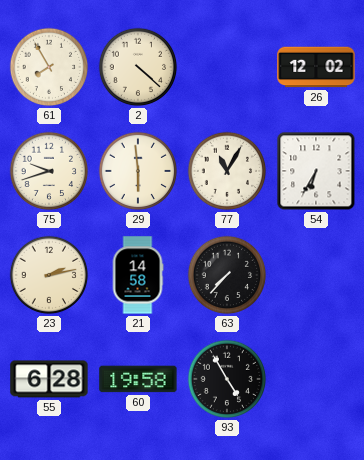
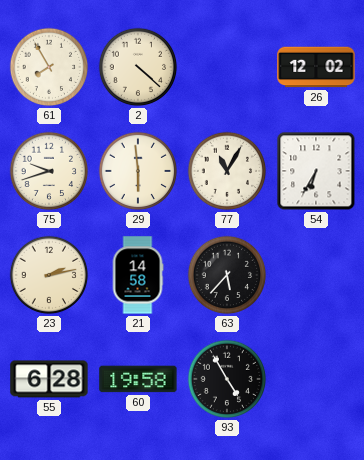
63: 7:37 -> 5:37
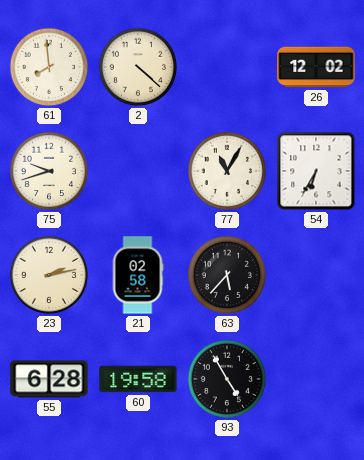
61: 7:55 -> 7:59
29: 5:59 -> none
21: 14:58 -> 02:58
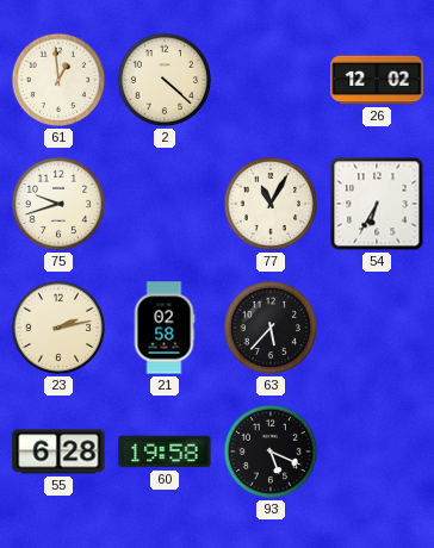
61: 7:59 -> 12:59
93: 4:55 -> 5:19
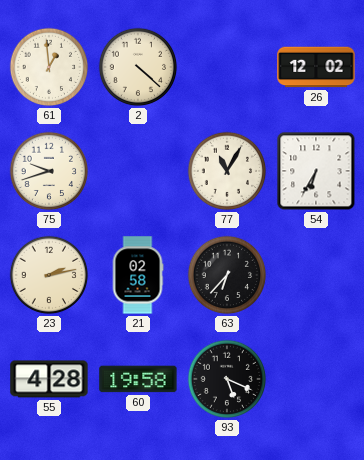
63: 5:37 -> 6:37
55: 6:28 -> 4:28
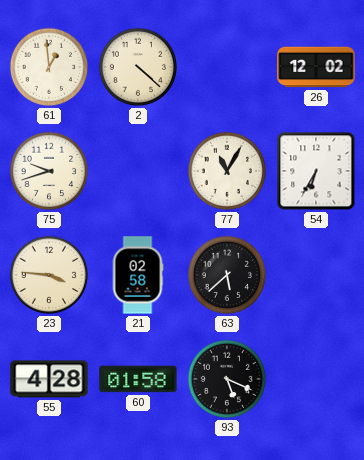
23: 2:13 -> 3:46
63: 6:37 -> 5:38
60: 19:58 -> 01:58
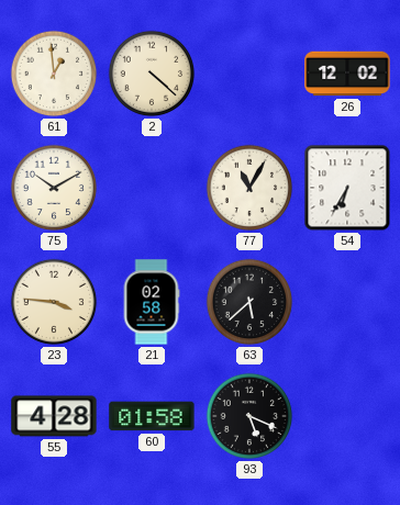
75: 9:42 -> 10:10
